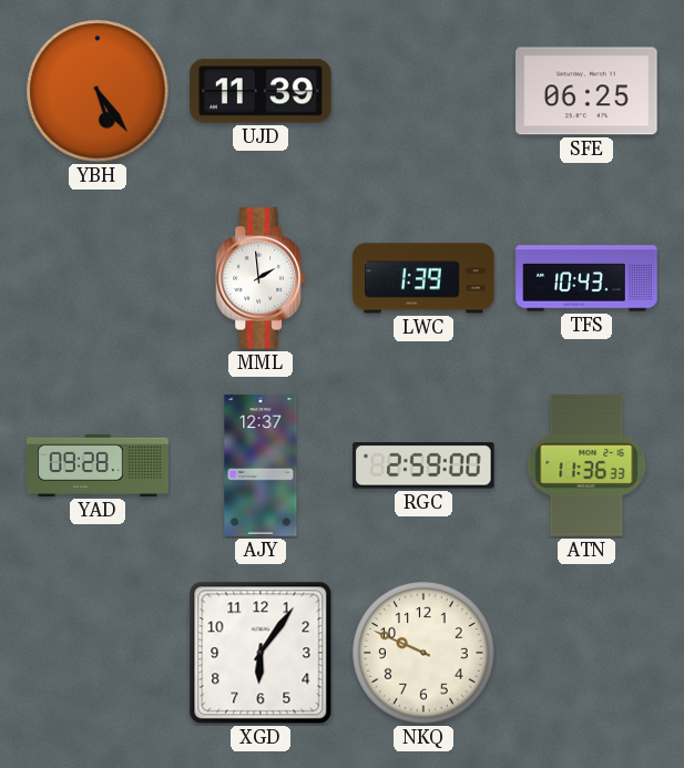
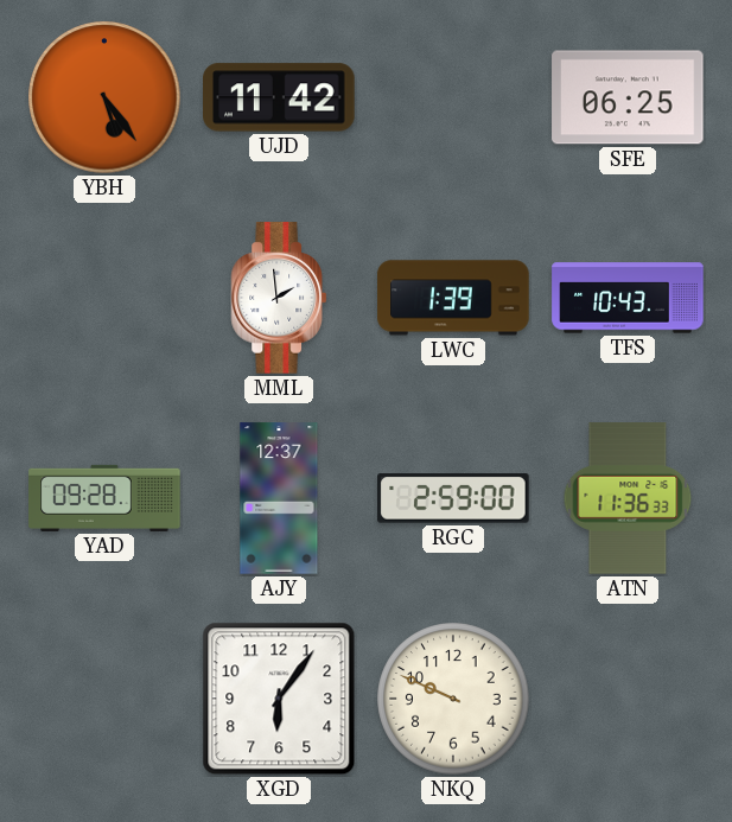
UJD: 11:39 -> 11:42
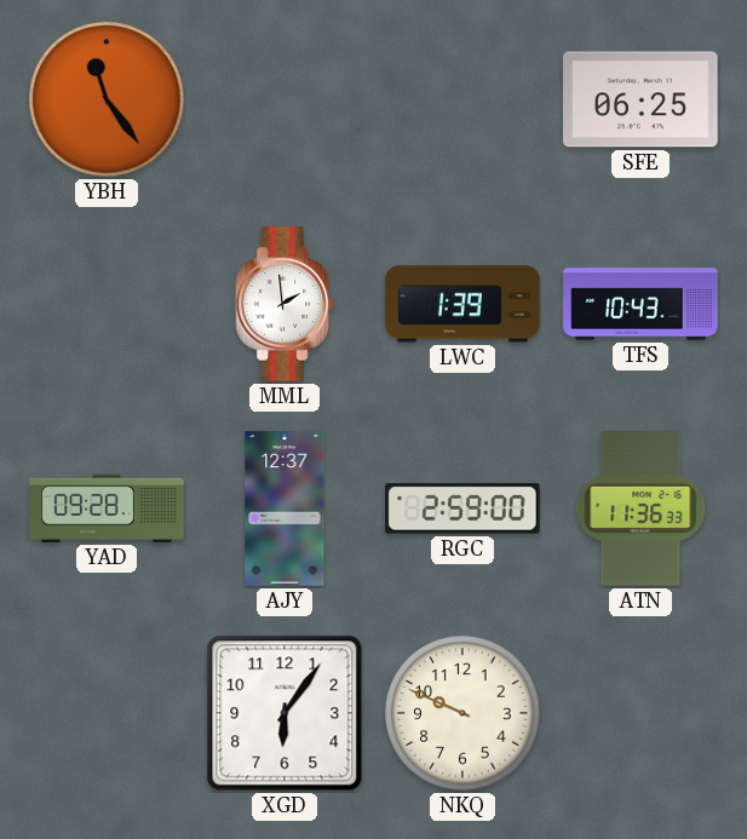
YBH: 5:24 -> 11:24
UJD: 11:42 -> none
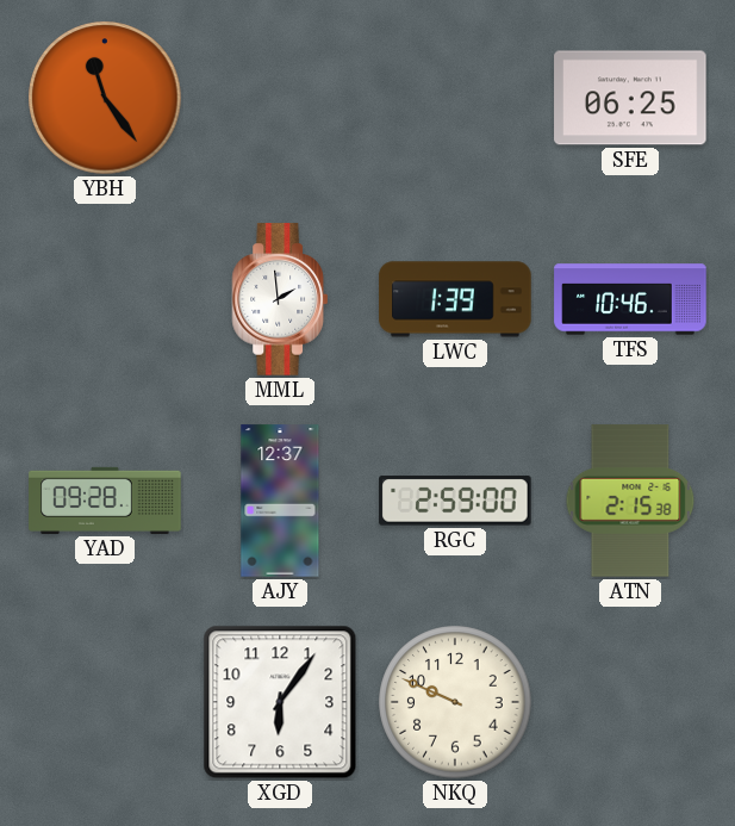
TFS: 10:43 -> 10:46
ATN: 11:36 -> 2:15
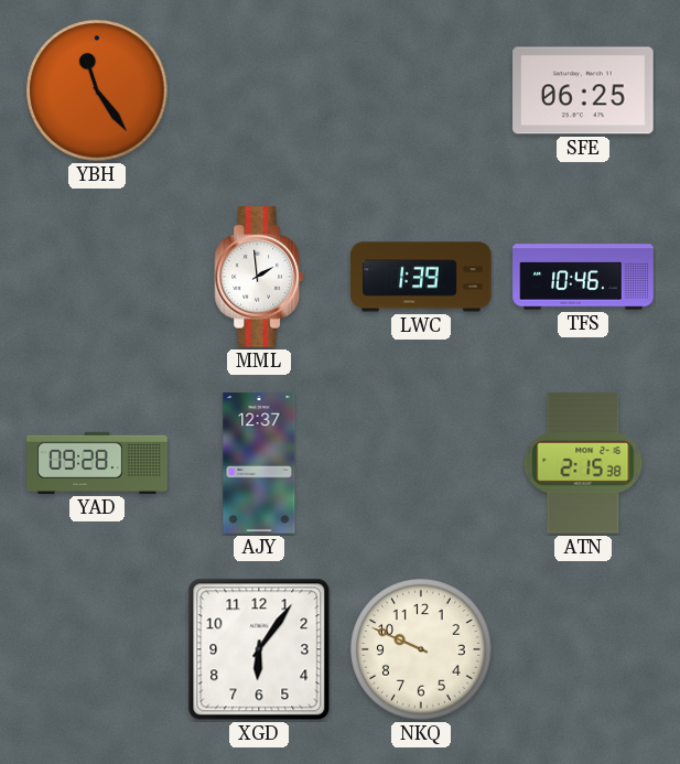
RGC: 2:59 -> none
